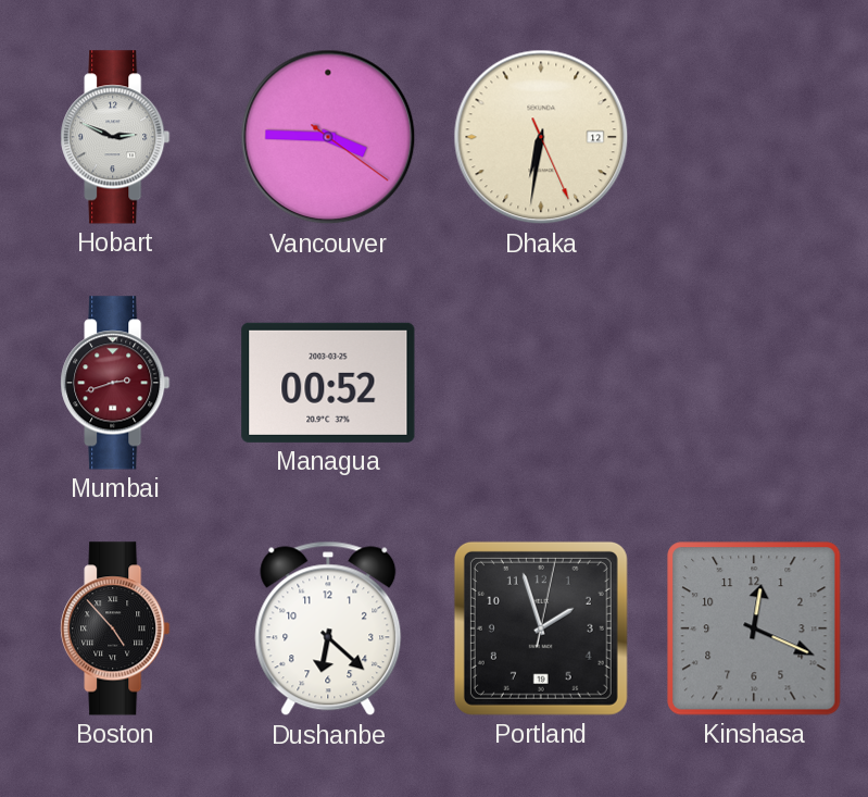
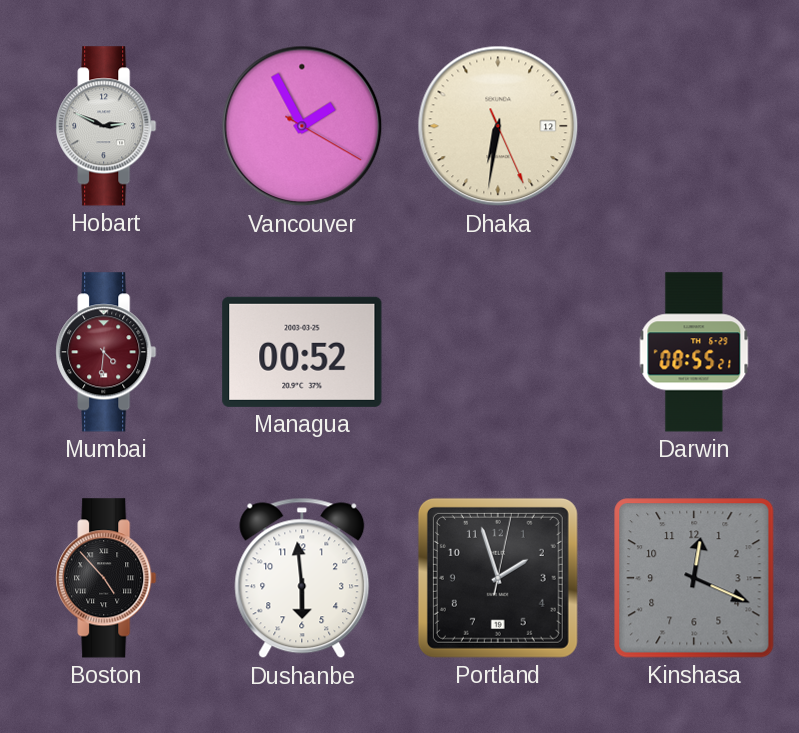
Vancouver: 3:45 -> 1:55
Mumbai: 2:42 -> 4:31
Darwin: none -> 08:55
Dushanbe: 6:22 -> 5:59
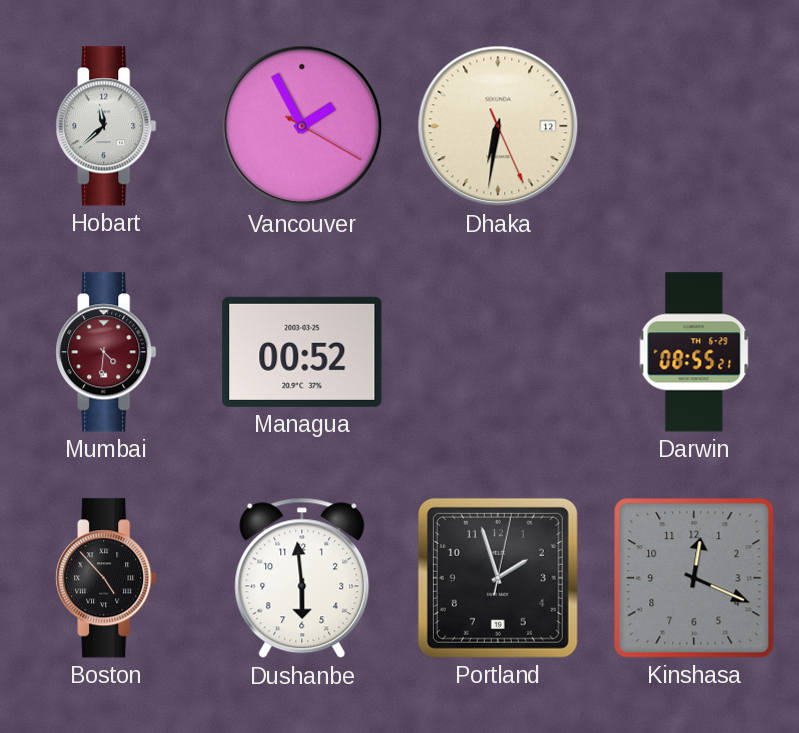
Hobart: 2:49 -> 11:38
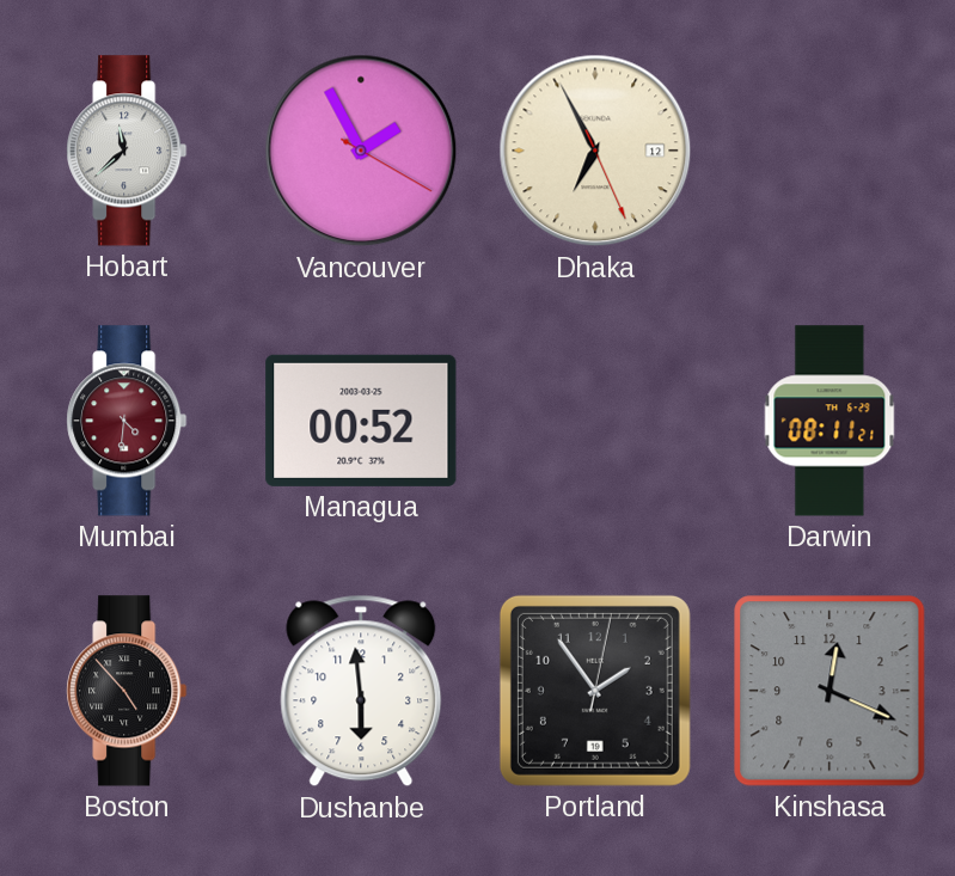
Dhaka: 6:31 -> 6:55
Darwin: 08:55 -> 08:11
Portland: 1:57 -> 1:54
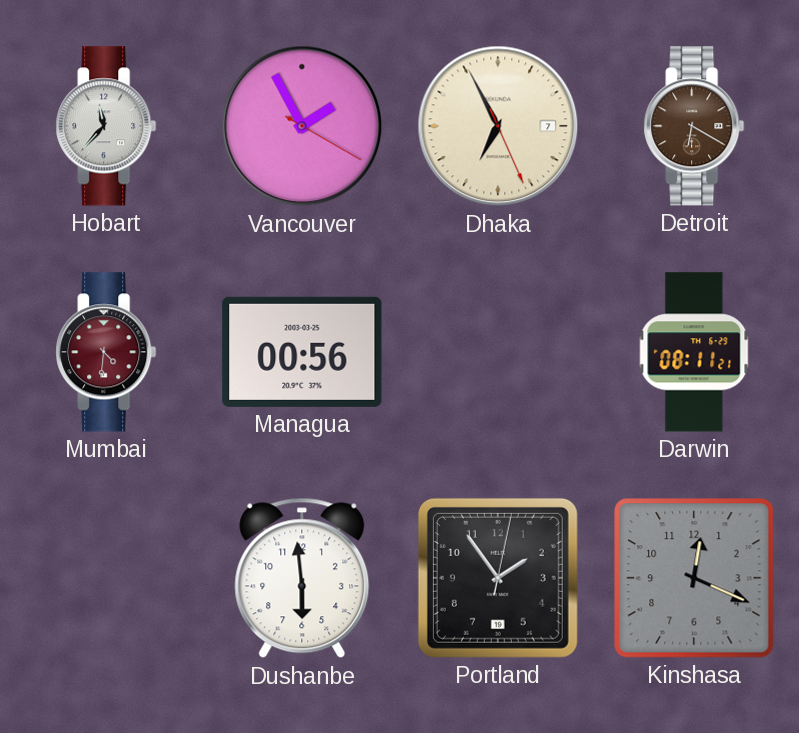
Hobart: 11:38 -> 11:37
Dhaka date: 12 -> 7
Detroit: none -> 6:20
Managua: 00:52 -> 00:56
Boston: 4:53 -> none
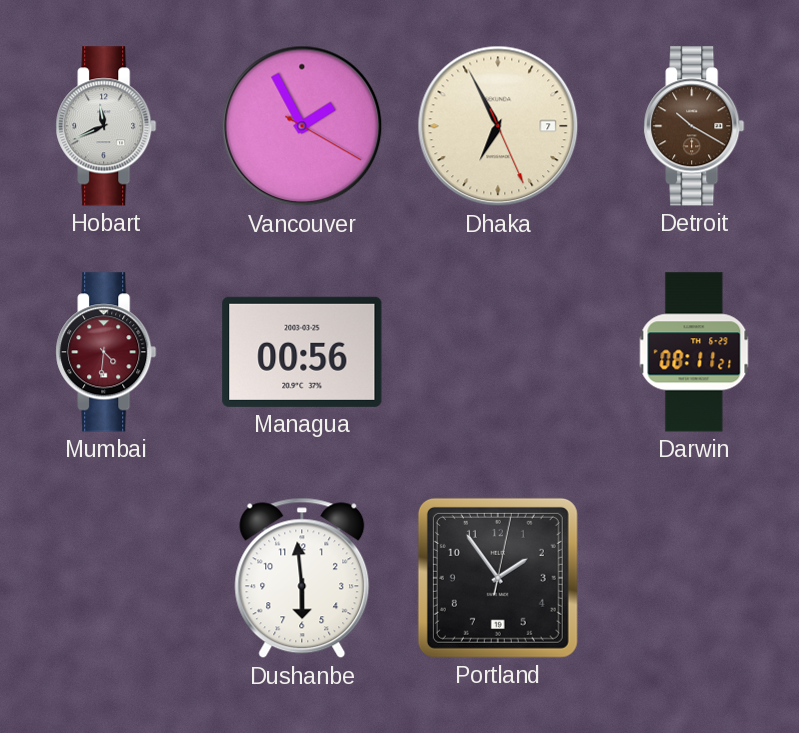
Hobart: 11:37 -> 11:41
Detroit: 6:20 -> 10:20
Kinshasa: 12:19 -> none
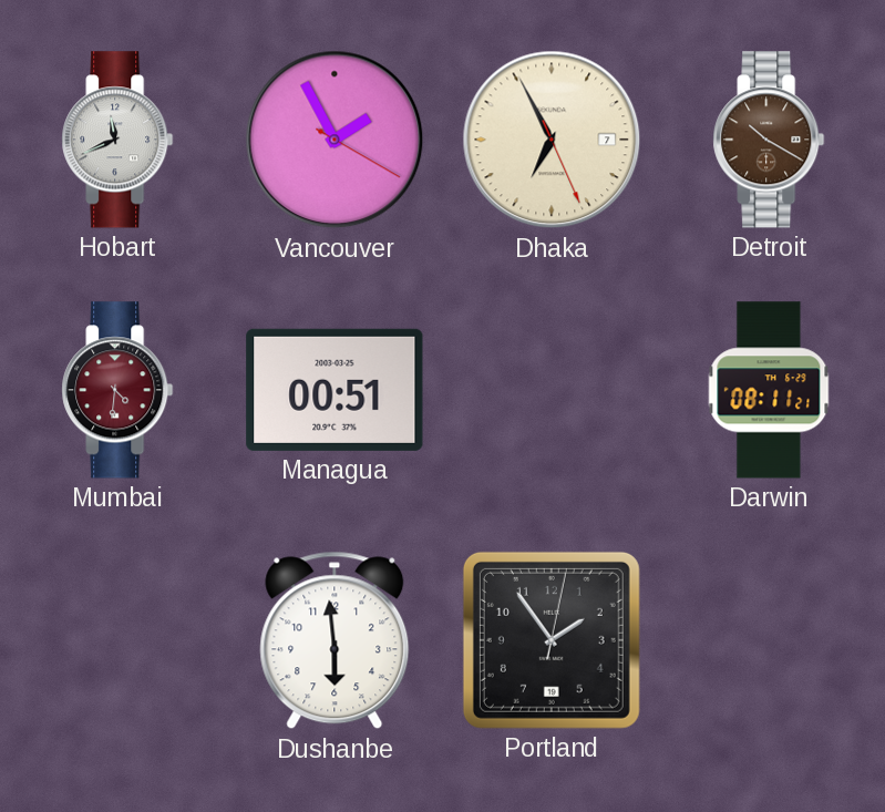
Managua: 00:56 -> 00:51
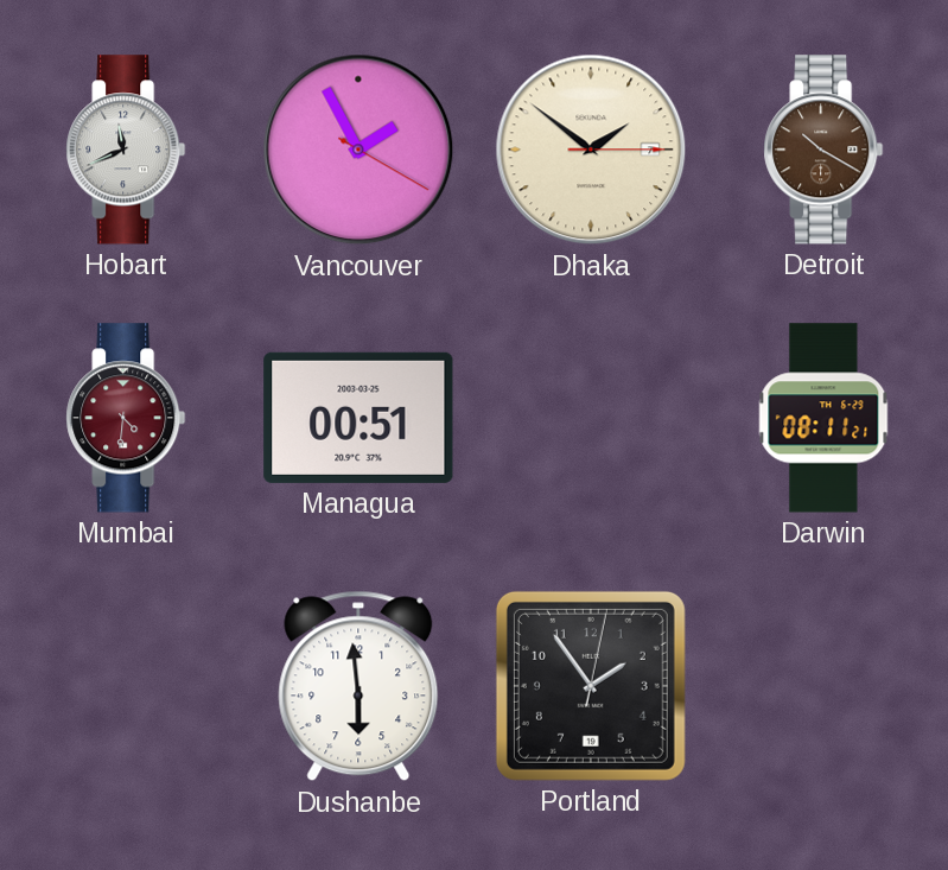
Dhaka: 6:55 -> 1:51
